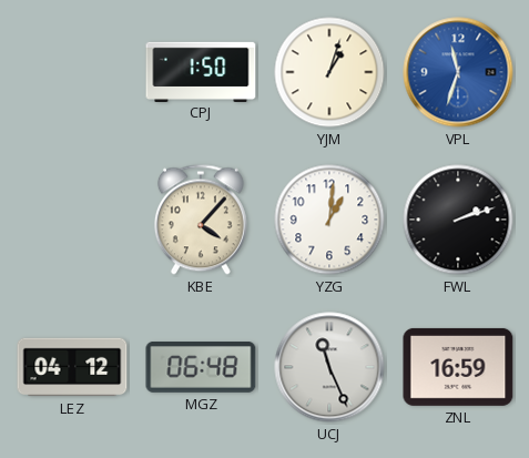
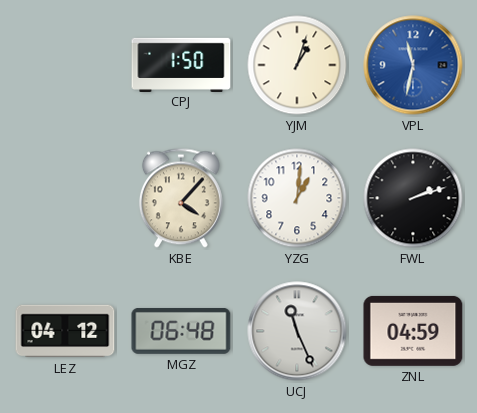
VPL: 11:33 -> 11:32
ZNL: 16:59 -> 04:59
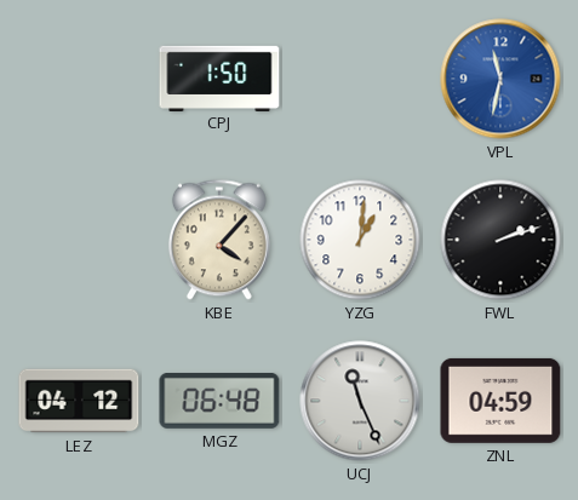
YJM: 1:03 -> none
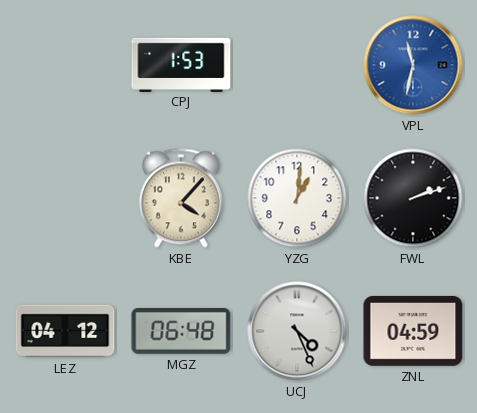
CPJ: 1:50 -> 1:53
UCJ: 11:26 -> 4:26
